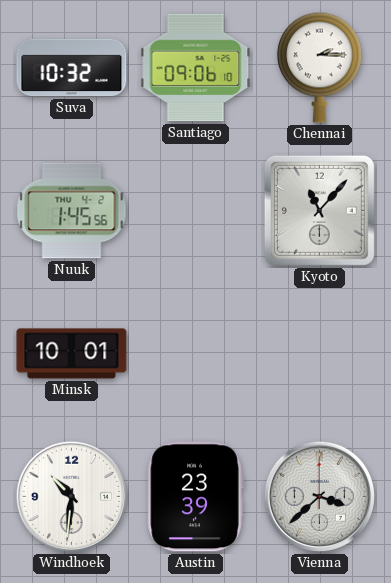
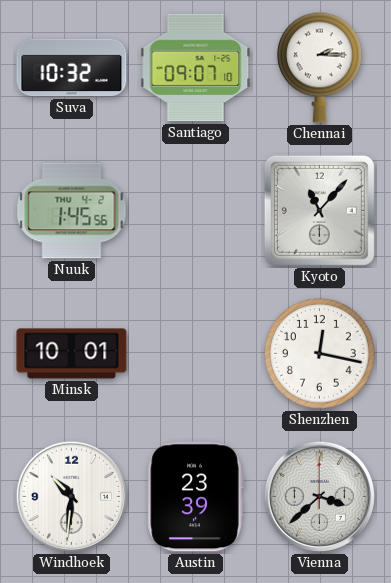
Santiago: 09:06 -> 09:07
Shenzhen: none -> 12:17
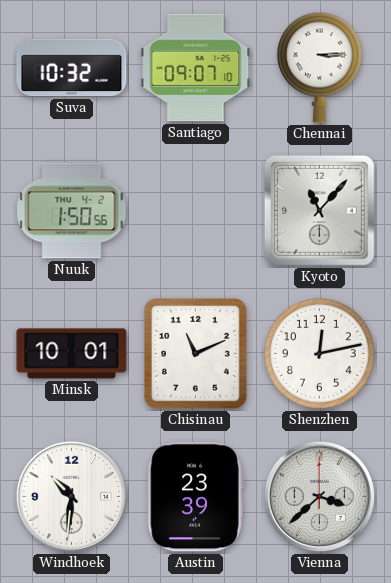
Chennai: 2:15 -> 3:15
Nuuk: 1:45 -> 1:50
Chisinau: none -> 11:11
Shenzhen: 12:17 -> 12:13
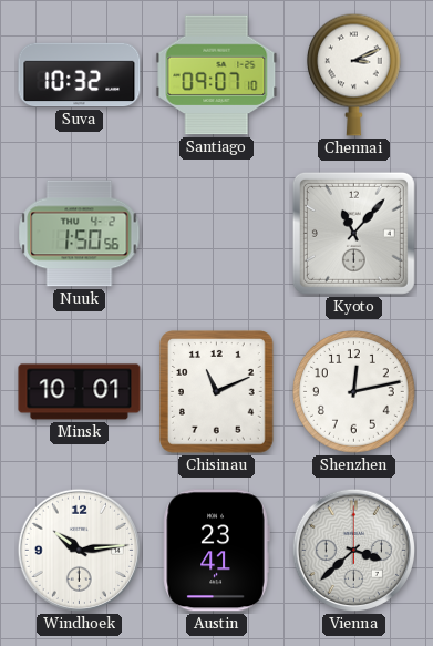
Chennai: 3:15 -> 3:11
Windhoek: 10:31 -> 10:14
Austin: 23:39 -> 23:41
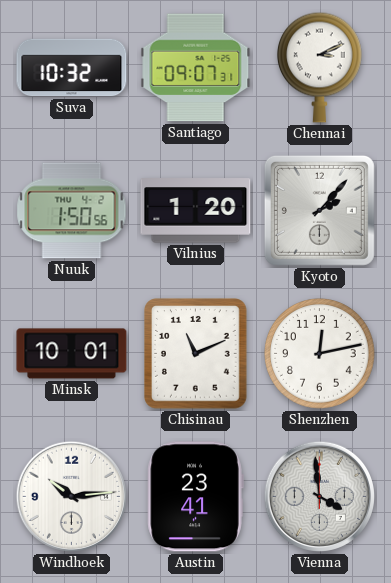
Santiago: 09:07:10 -> 09:07:31
Vilnius: none -> 1:20
Kyoto: 11:07 -> 2:07
Vienna: 3:38 -> 3:59
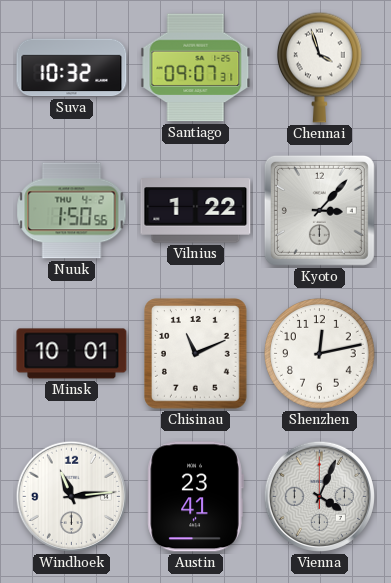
Chennai: 3:11 -> 3:57
Vilnius: 1:20 -> 1:22
Kyoto: 2:07 -> 3:07
Windhoek: 10:14 -> 11:14
Vienna: 3:59 -> 4:04
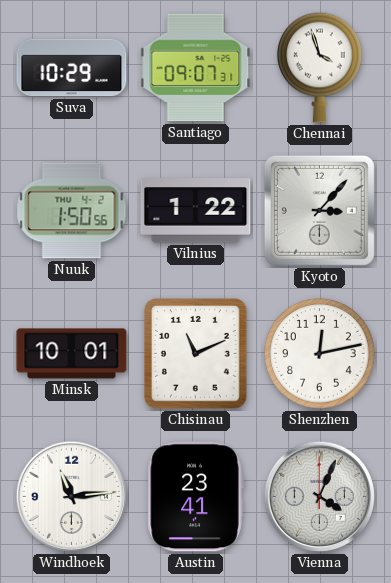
Suva: 10:32 -> 10:29
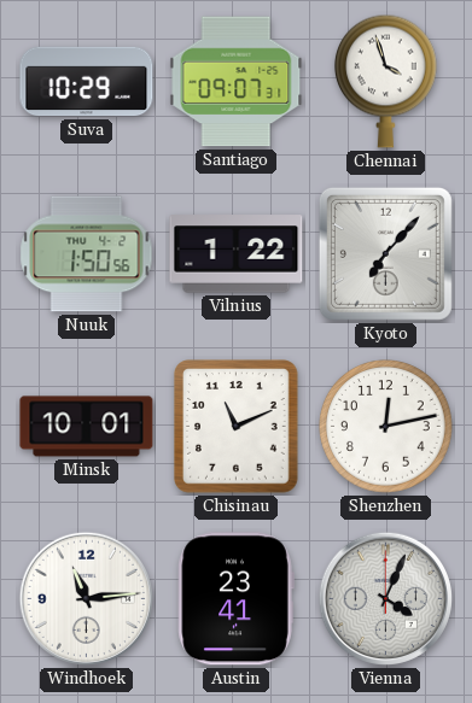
Kyoto: 3:07 -> 7:07
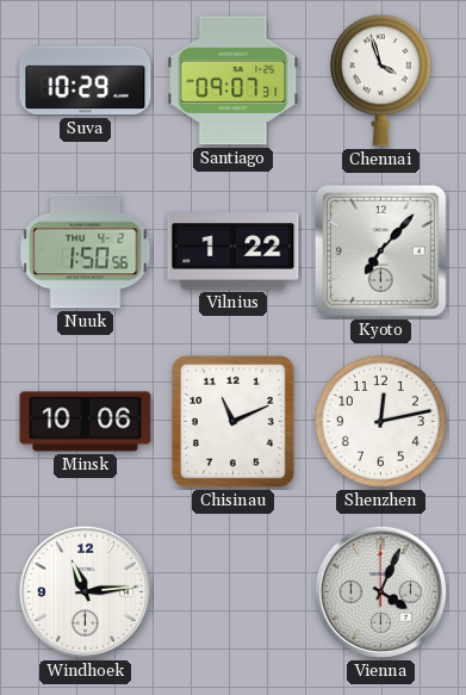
Minsk: 10:01 -> 10:06
Austin: 23:41 -> none
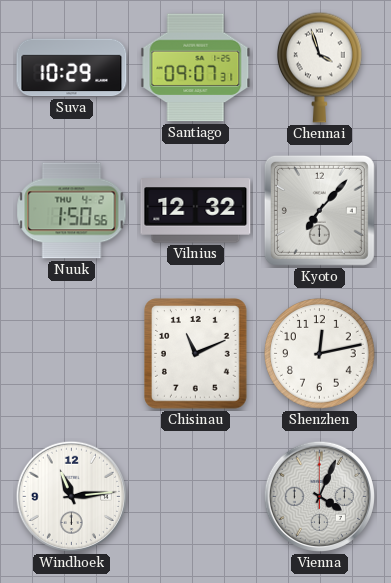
Vilnius: 1:22 -> 12:32
Minsk: 10:06 -> none
